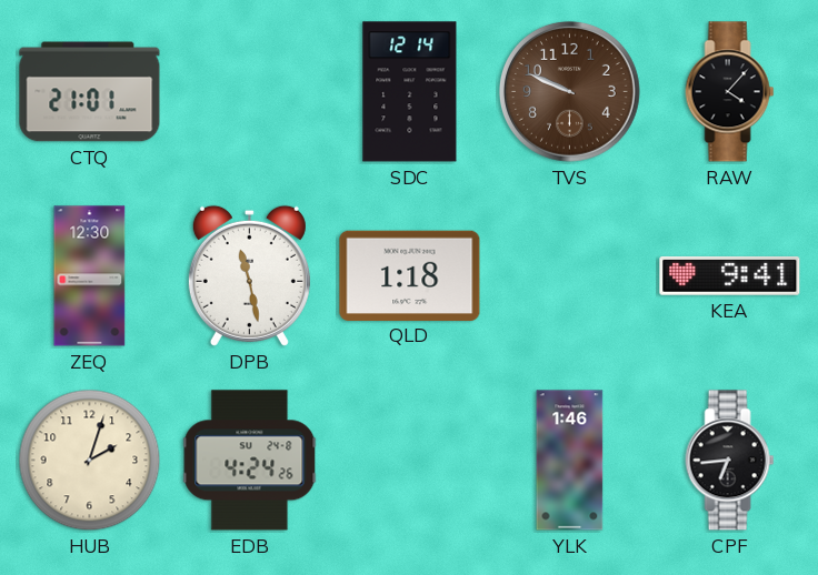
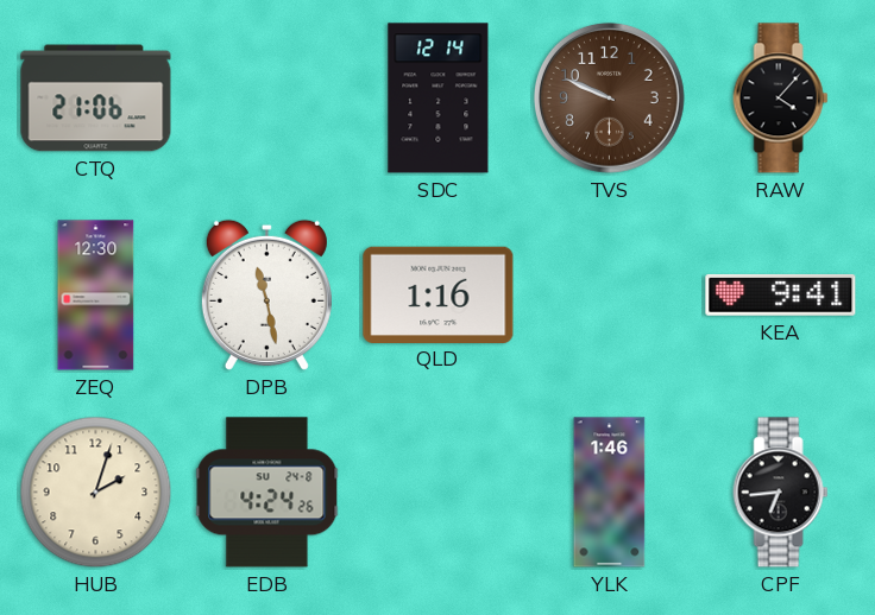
CTQ: 21:01 -> 21:06
QLD: 1:18 -> 1:16
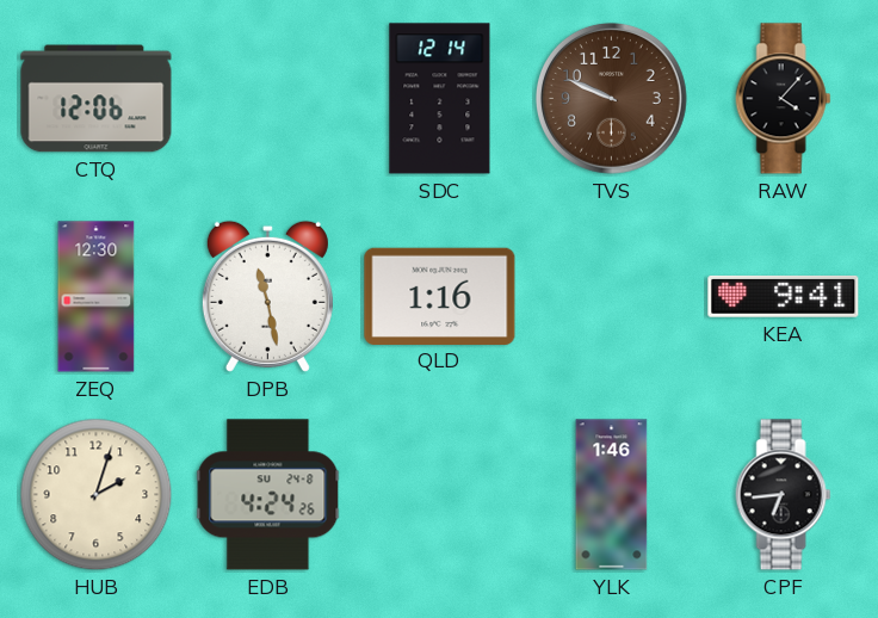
CTQ: 21:06 -> 12:06
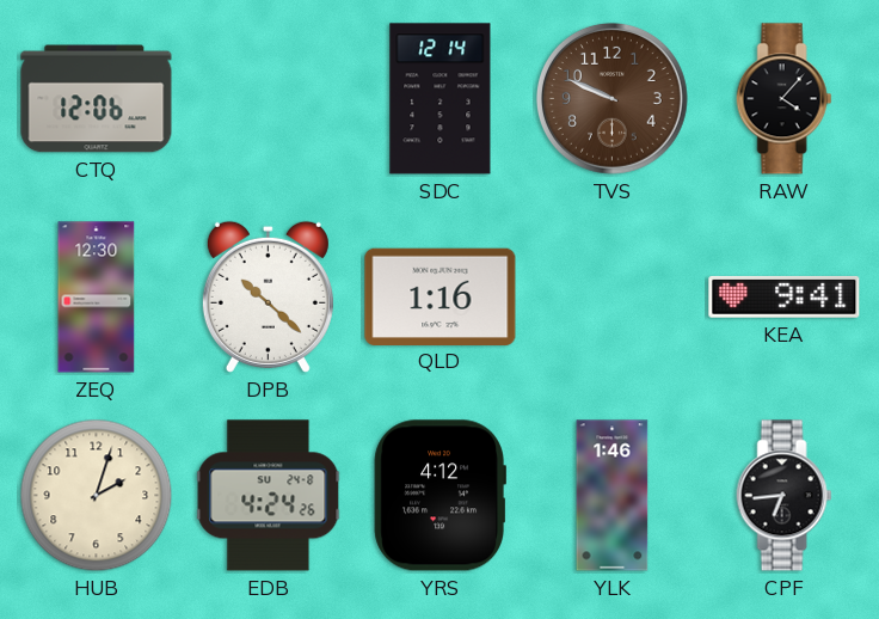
DPB: 11:28 -> 10:22
YRS: none -> 4:12
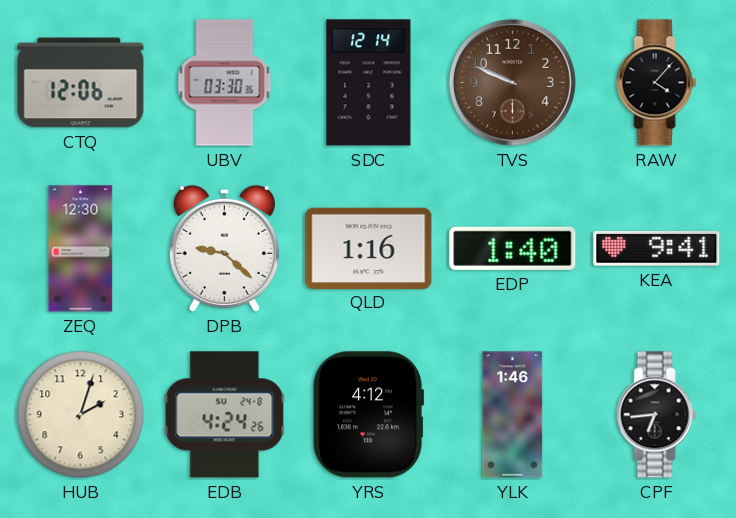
UBV: none -> 03:30
DPB: 10:22 -> 9:22
EDP: none -> 1:40
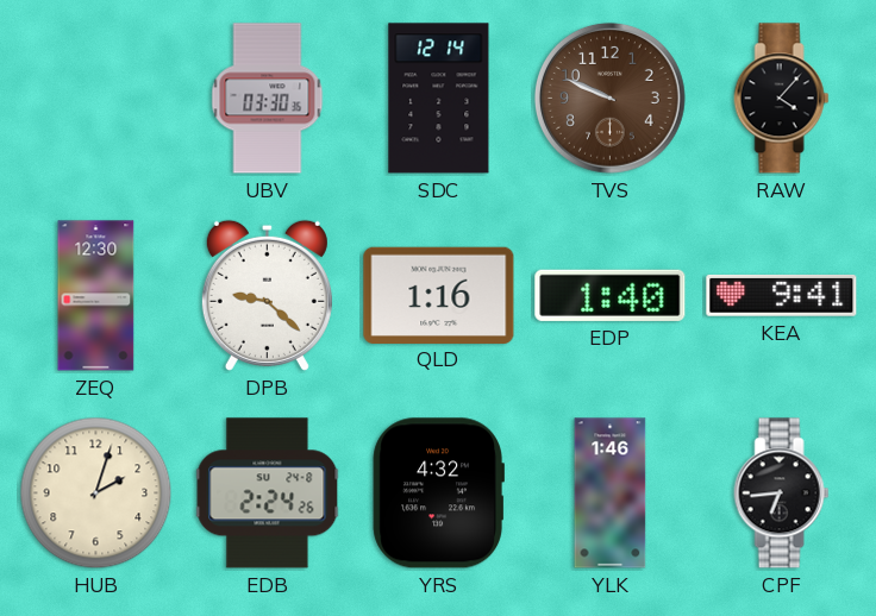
CTQ: 12:06 -> none
EDB: 4:24 -> 2:24
YRS: 4:12 -> 4:32
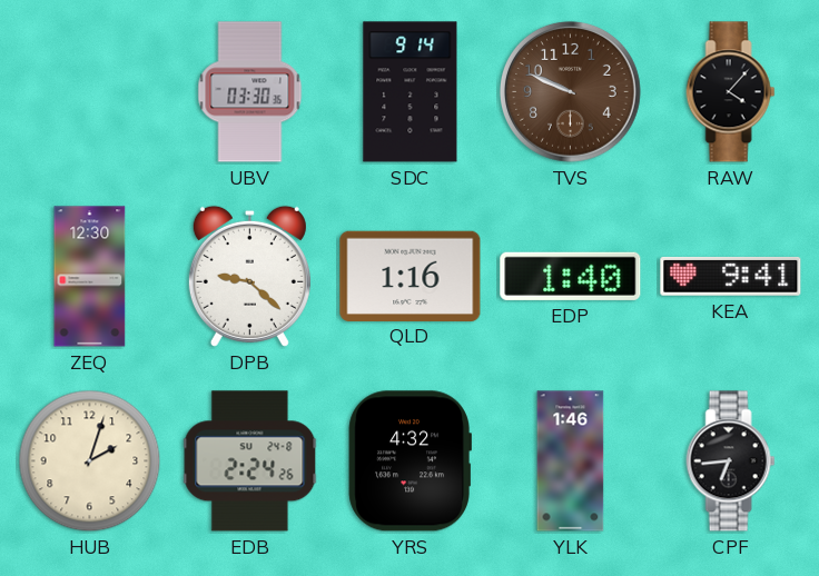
SDC: 12:14 -> 9:14
